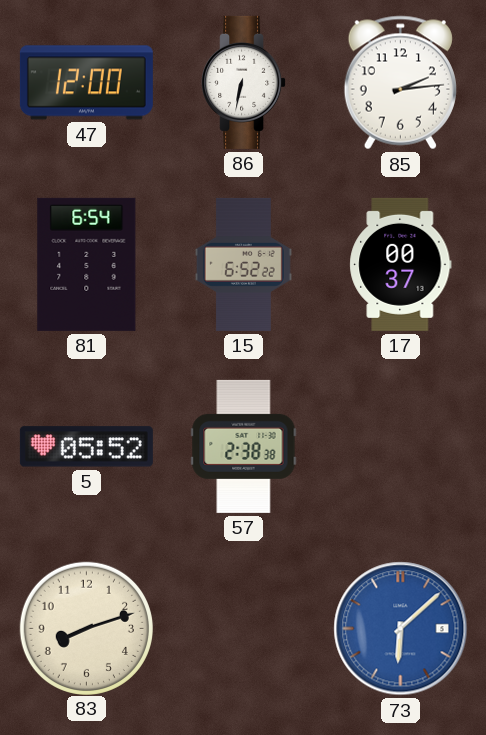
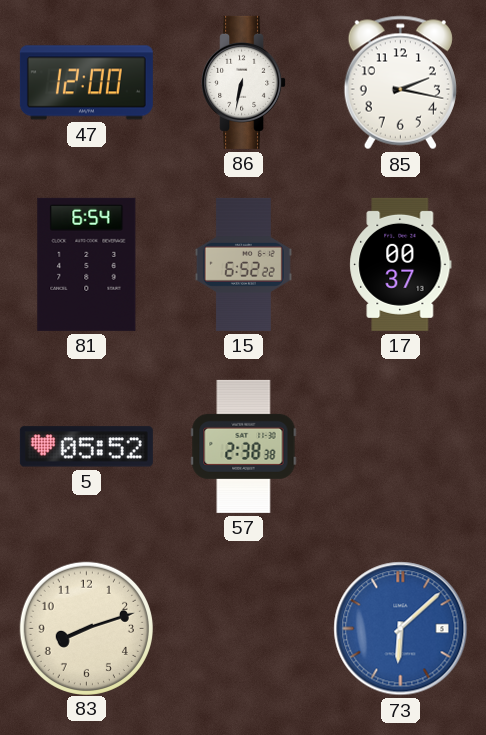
85: 2:14 -> 2:17
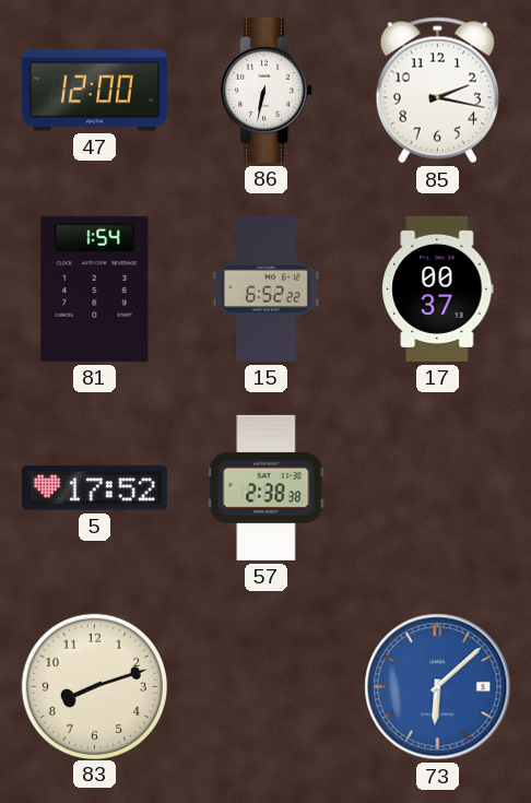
81: 6:54 -> 1:54
5: 05:52 -> 17:52
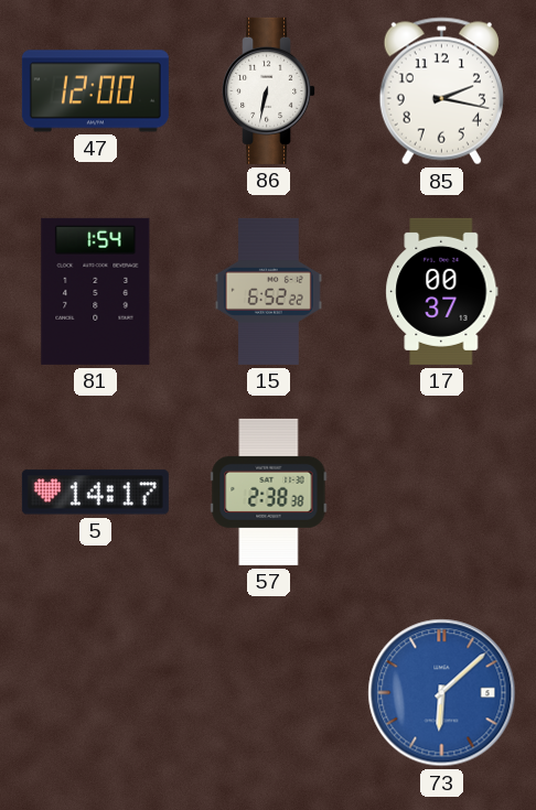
5: 17:52 -> 14:17
83: 8:12 -> none
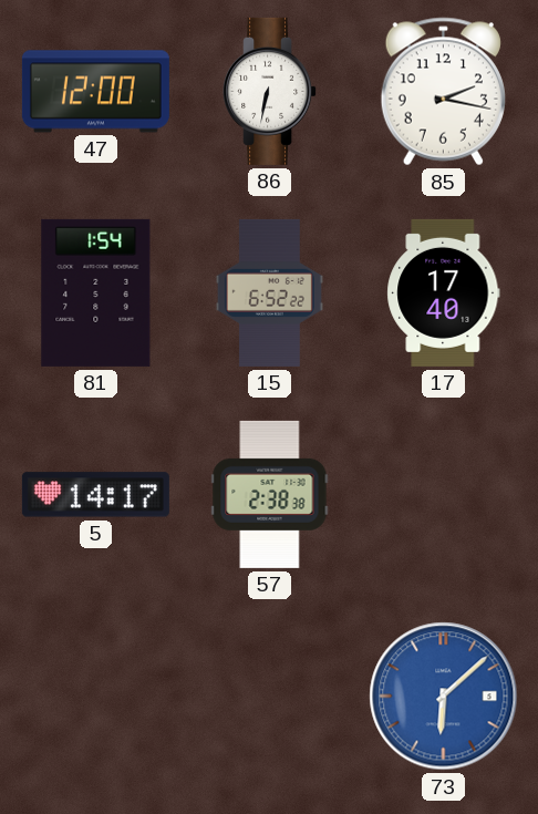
17: 00:37 -> 17:40
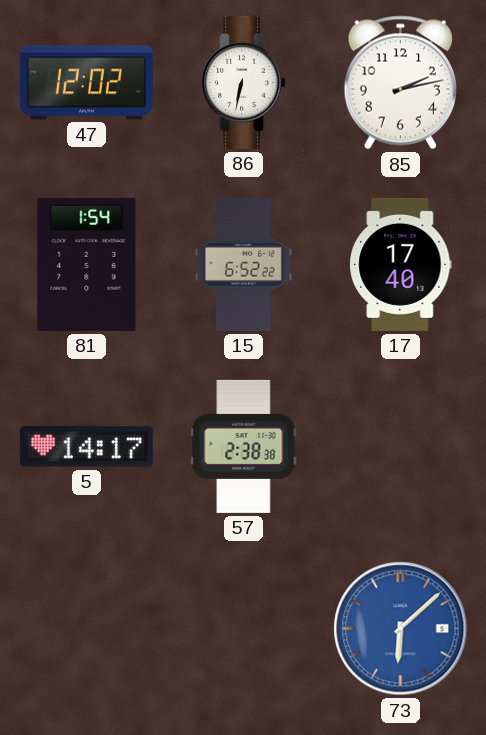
47: 12:00 -> 12:02
85: 2:17 -> 2:13
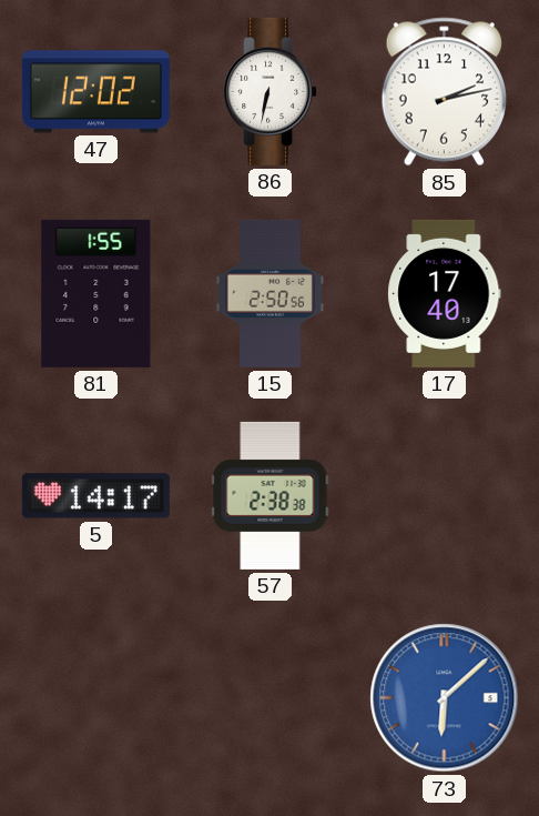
81: 1:54 -> 1:55
15: 6:52 -> 2:50
